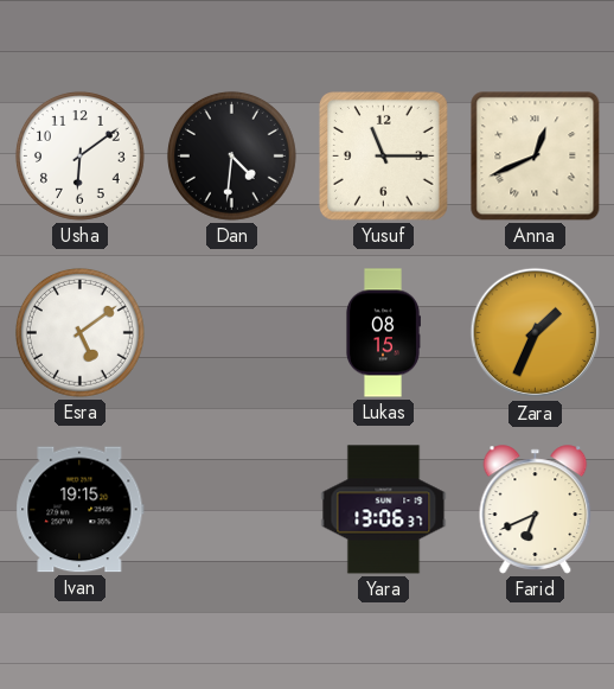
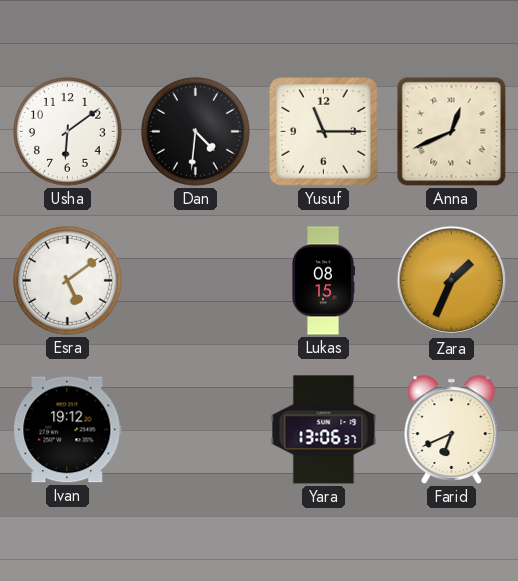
Ivan: 19:15 -> 19:12
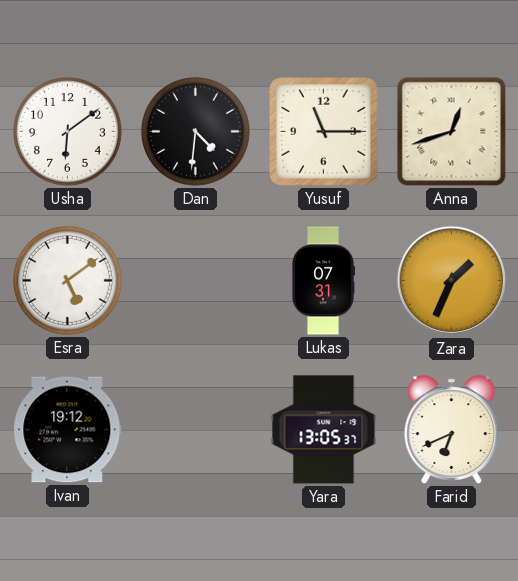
Anna: 12:41 -> 12:42
Lukas: 08:15 -> 07:31
Yara: 13:06 -> 13:05
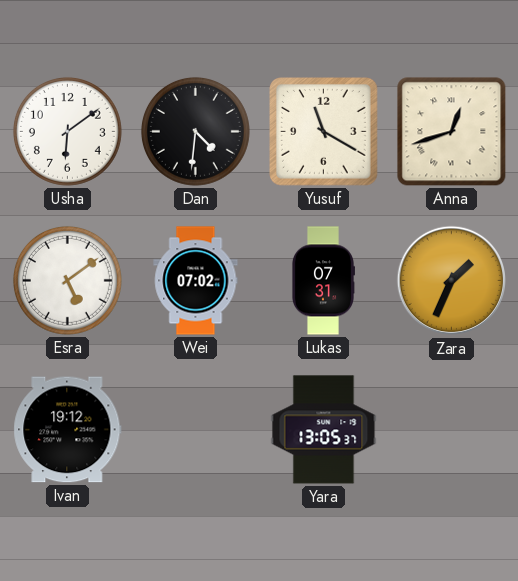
Yusuf: 11:15 -> 11:20
Wei: none -> 07:02
Farid: 6:41 -> none
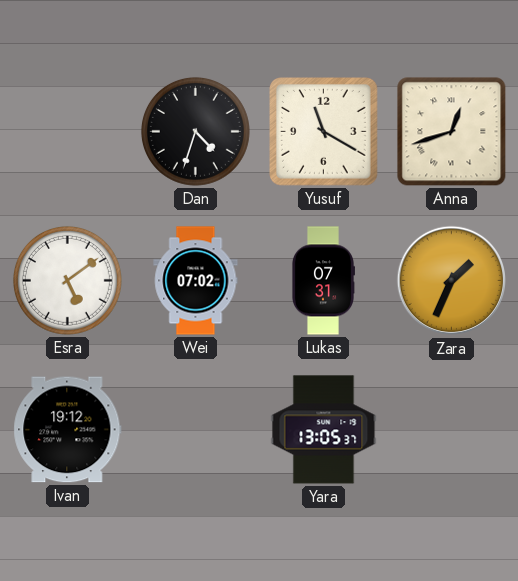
Usha: 6:09 -> none
Dan: 4:31 -> 4:33
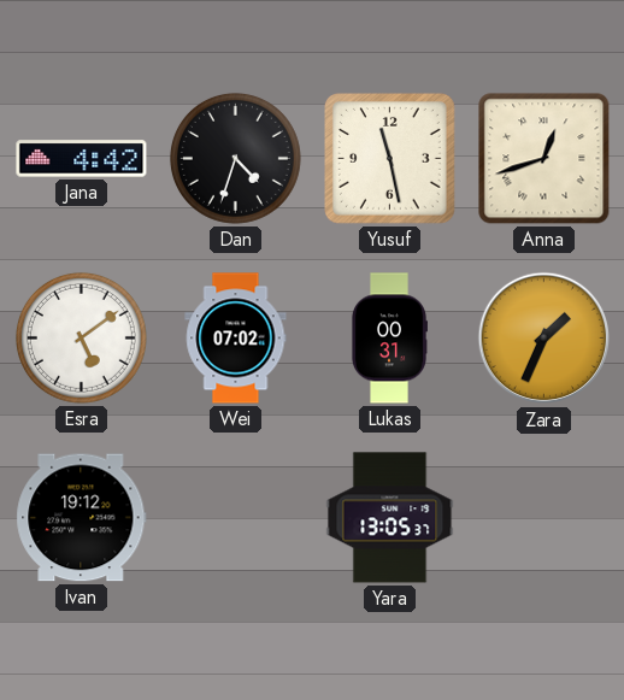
Jana: none -> 4:42
Yusuf: 11:20 -> 11:28
Lukas: 07:31 -> 00:31
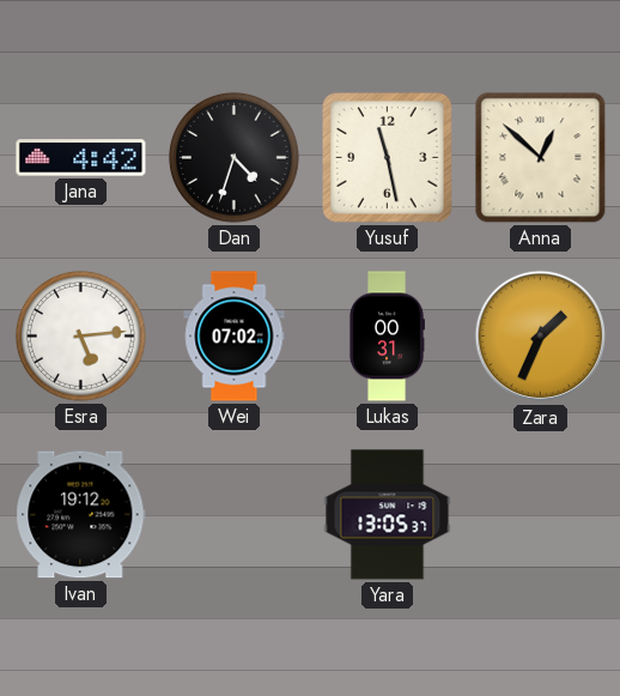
Anna: 12:42 -> 12:52
Esra: 5:09 -> 5:14
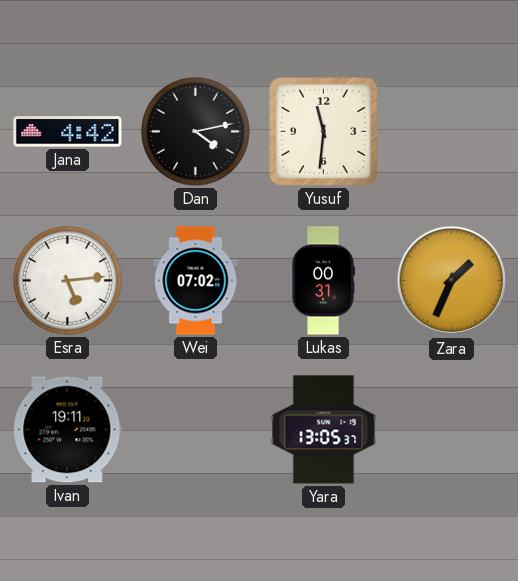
Dan: 4:33 -> 4:13
Yusuf: 11:28 -> 11:31
Anna: 12:52 -> none
Ivan: 19:12 -> 19:11
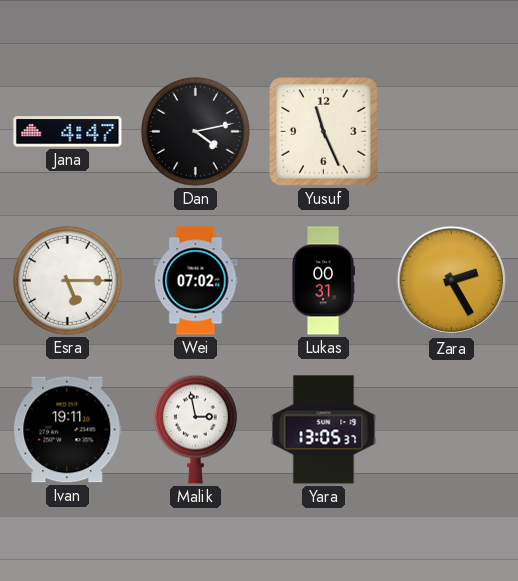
Jana: 4:42 -> 4:47
Yusuf: 11:31 -> 11:26
Esra: 5:14 -> 5:15
Zara: 1:34 -> 2:25
Malik: none -> 2:58
